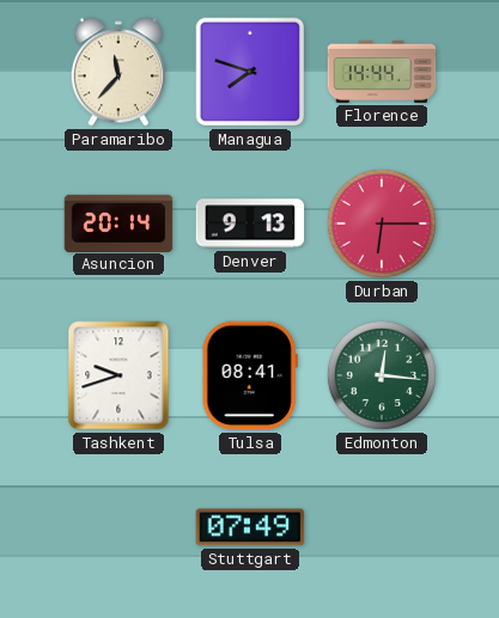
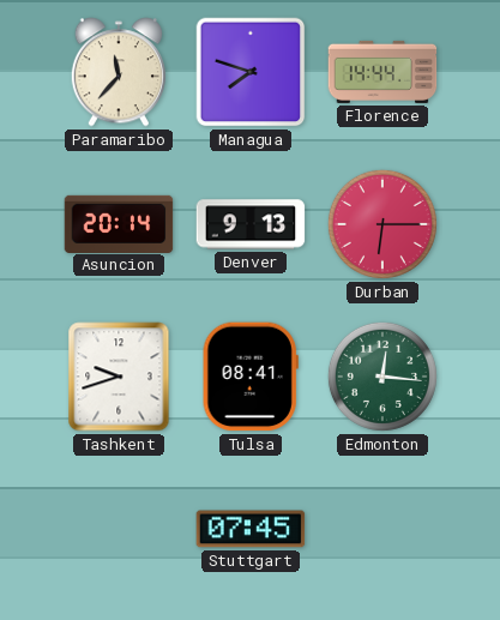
Stuttgart: 07:49 -> 07:45
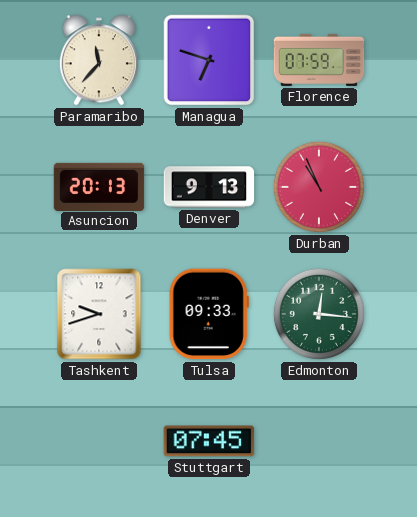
Managua: 7:48 -> 6:48
Florence: 14:44 -> 07:59
Asuncion: 20:14 -> 20:13
Durban: 6:15 -> 10:56
Tulsa: 08:41 -> 09:33
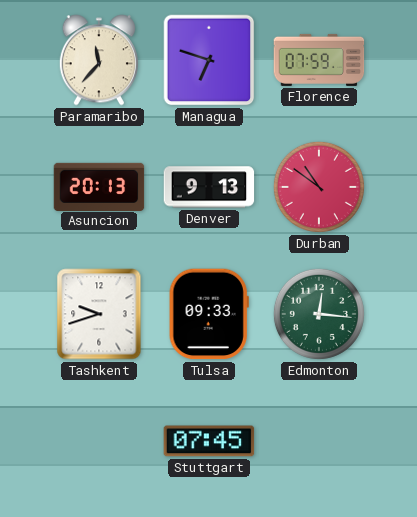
Durban: 10:56 -> 10:51
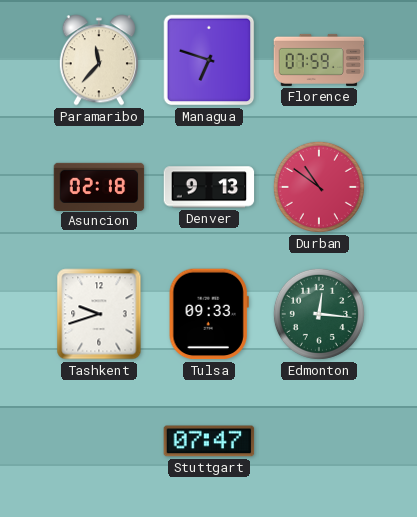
Asuncion: 20:13 -> 02:18
Stuttgart: 07:45 -> 07:47
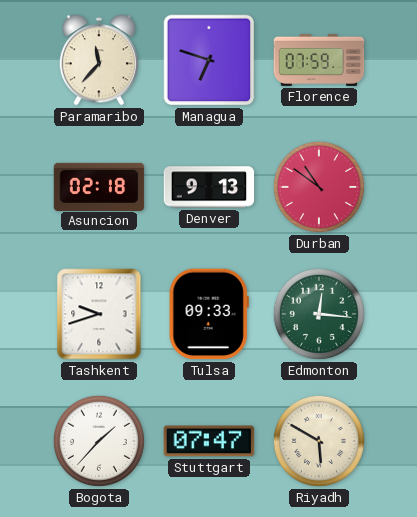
Bogota: none -> 1:37
Riyadh: none -> 5:50
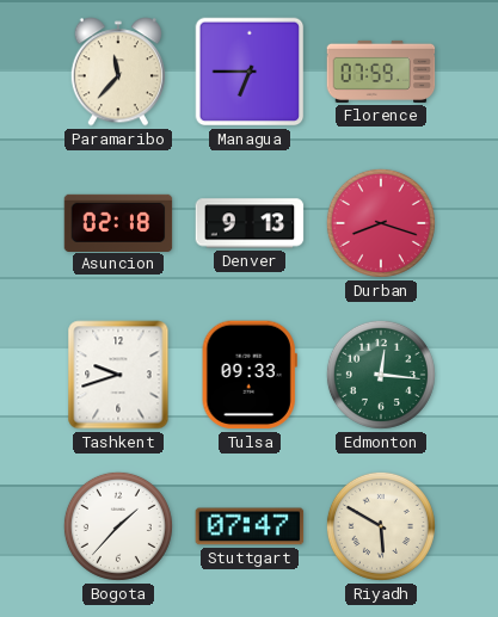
Managua: 6:48 -> 6:45
Durban: 10:51 -> 8:18
